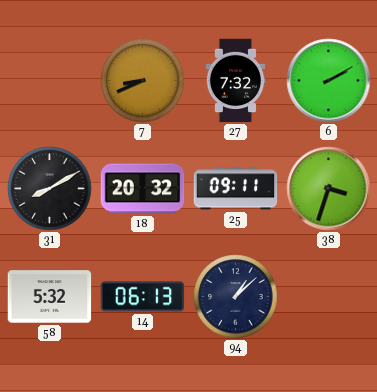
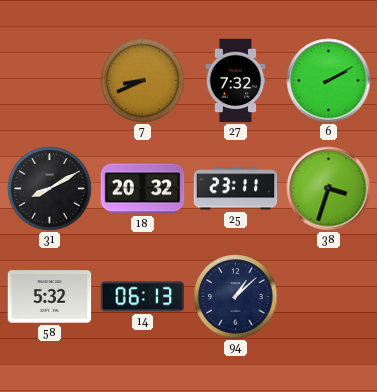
25: 09:11 -> 23:11
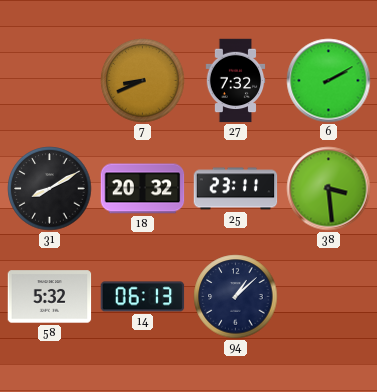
38: 3:33 -> 3:29
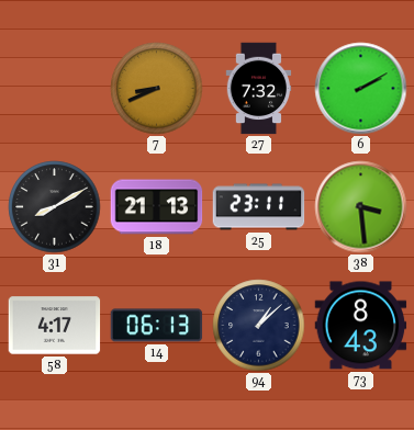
18: 20:32 -> 21:13
58: 5:32 -> 4:17
73: none -> 8:43
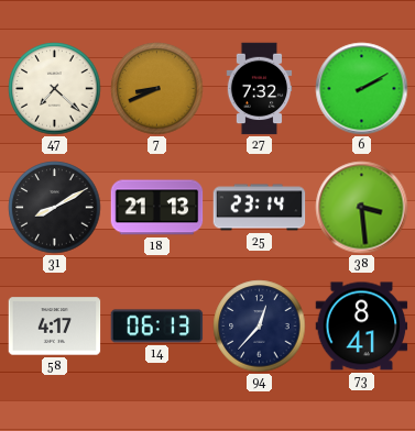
47: none -> 7:22
25: 23:11 -> 23:14
94: 1:08 -> 12:37
73: 8:43 -> 8:41
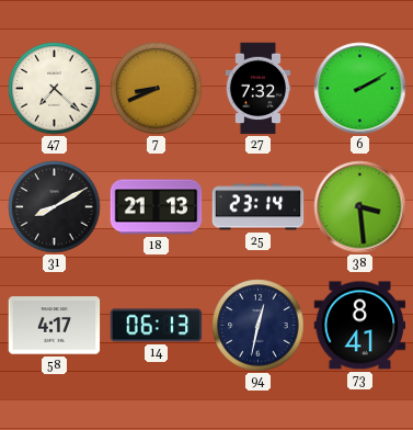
94: 12:37 -> 12:32
